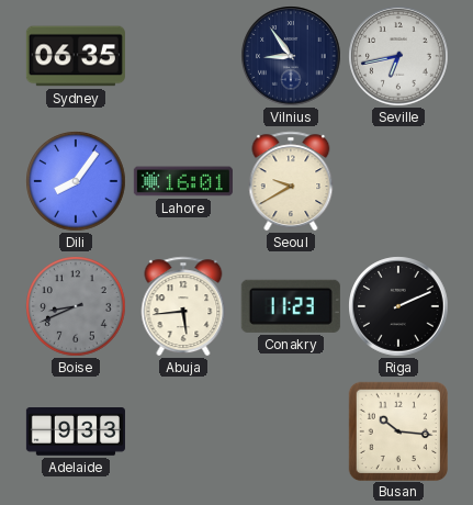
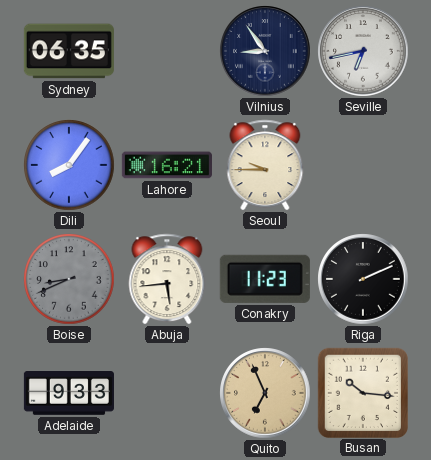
Lahore: 16:01 -> 16:21
Seoul: 9:40 -> 9:45
Quito: none -> 6:56
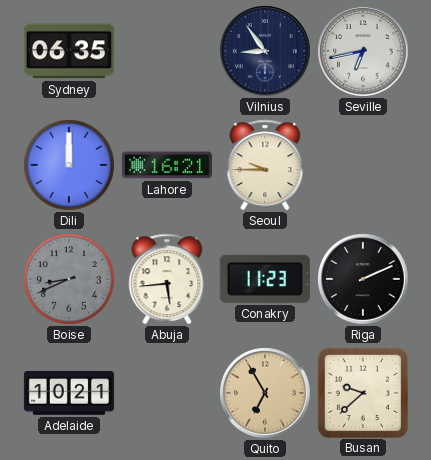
Dili: 8:06 -> 12:00
Adelaide: 9:33 -> 10:21
Quito: 6:56 -> 6:55
Busan: 10:16 -> 9:38
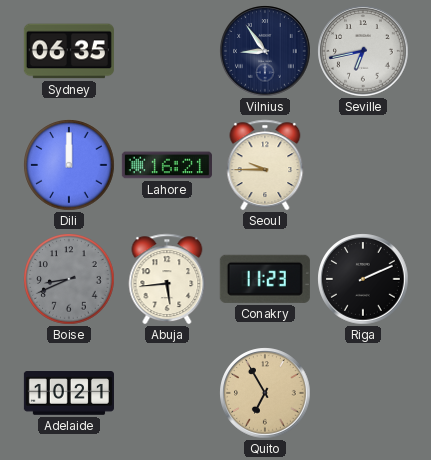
Busan: 9:38 -> none
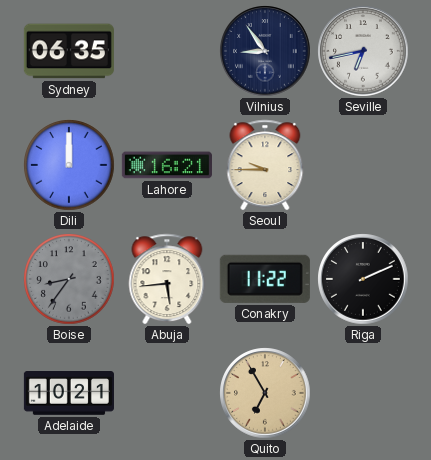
Boise: 8:41 -> 8:36
Conakry: 11:23 -> 11:22
